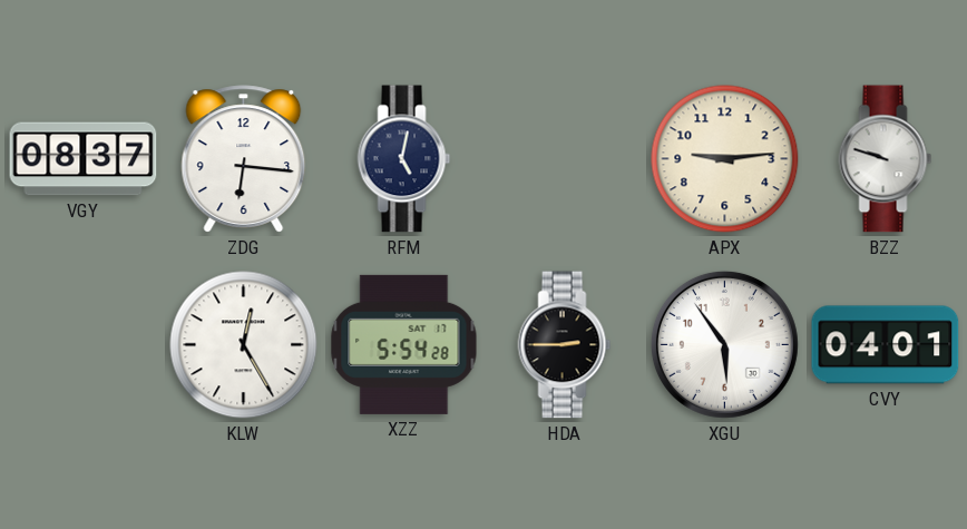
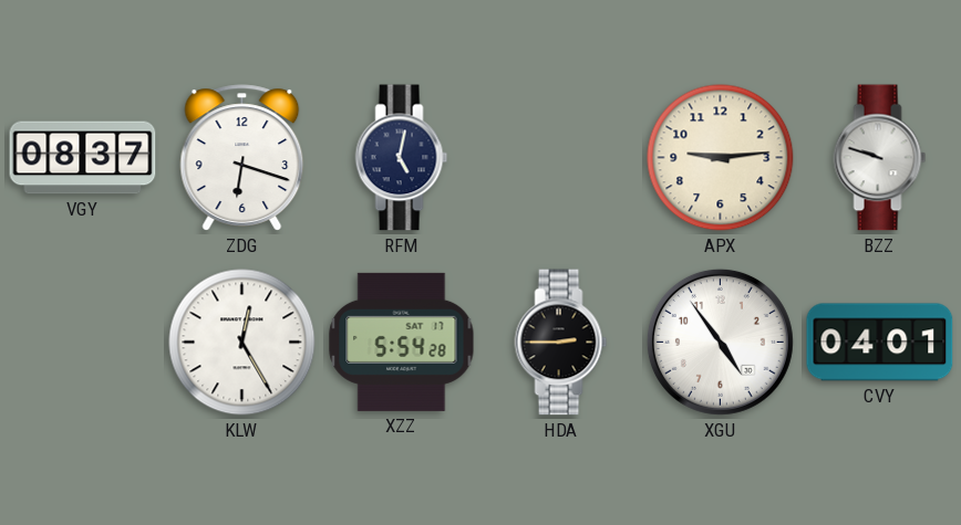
ZDG: 6:16 -> 6:18
XGU: 5:54 -> 4:54
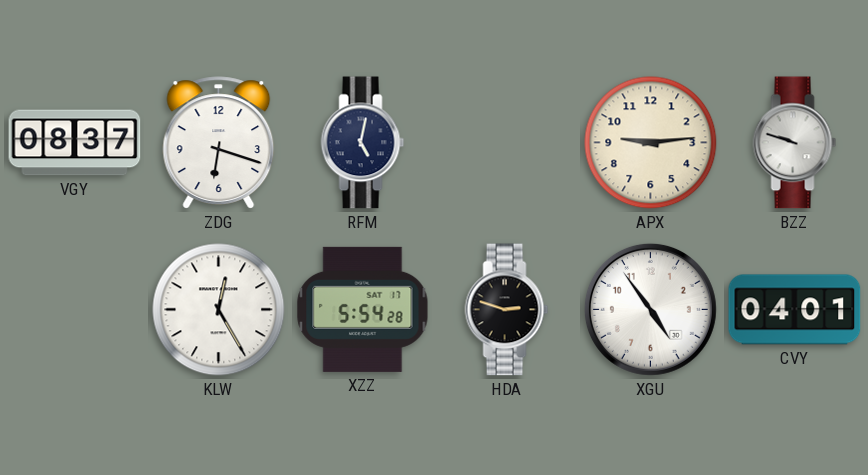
HDA: 2:45 -> 2:48
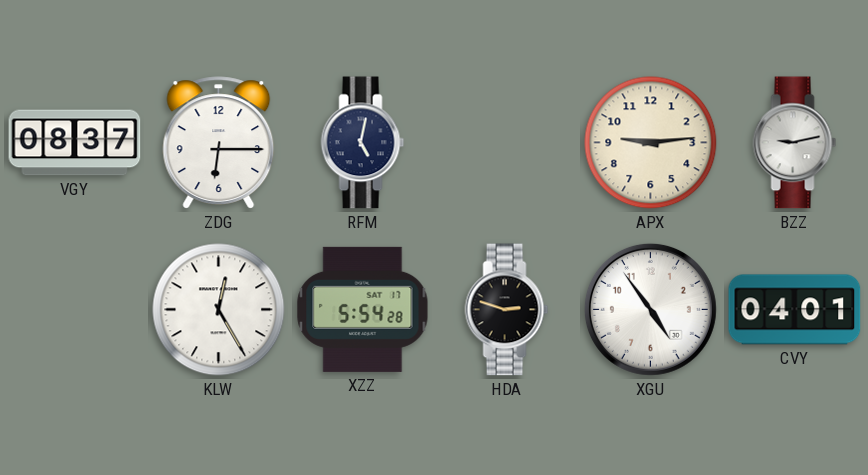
ZDG: 6:18 -> 6:15
BZZ: 9:48 -> 9:13
